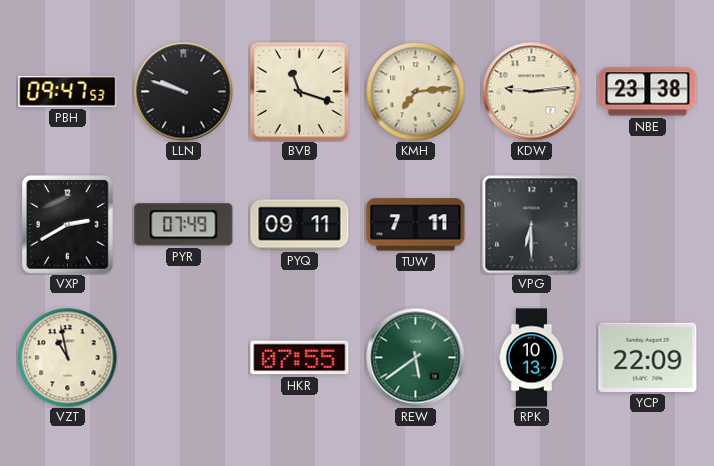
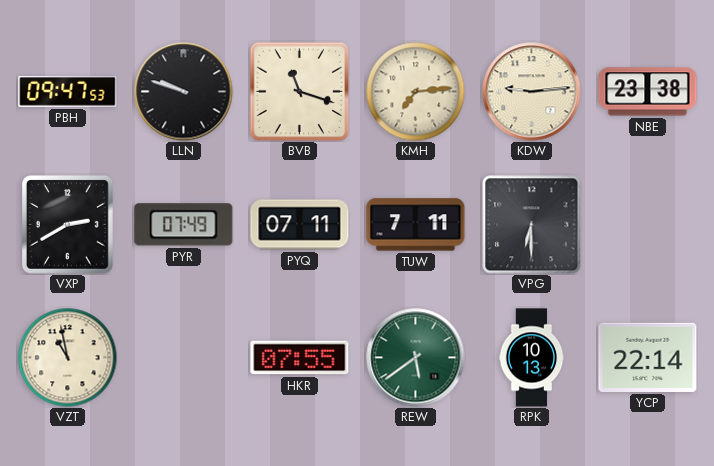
PYQ: 09:11 -> 07:11
YCP: 22:09 -> 22:14
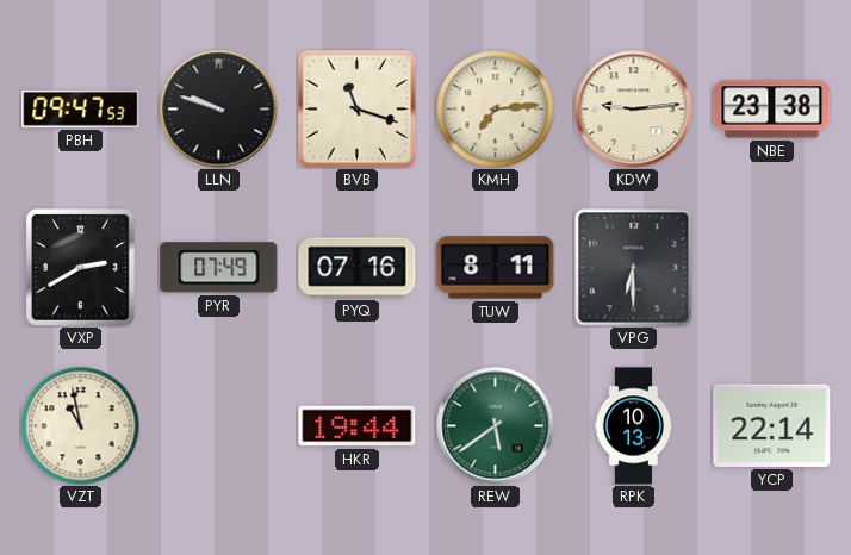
PYQ: 07:11 -> 07:16
TUW: 7:11 -> 8:11
HKR: 07:55 -> 19:44
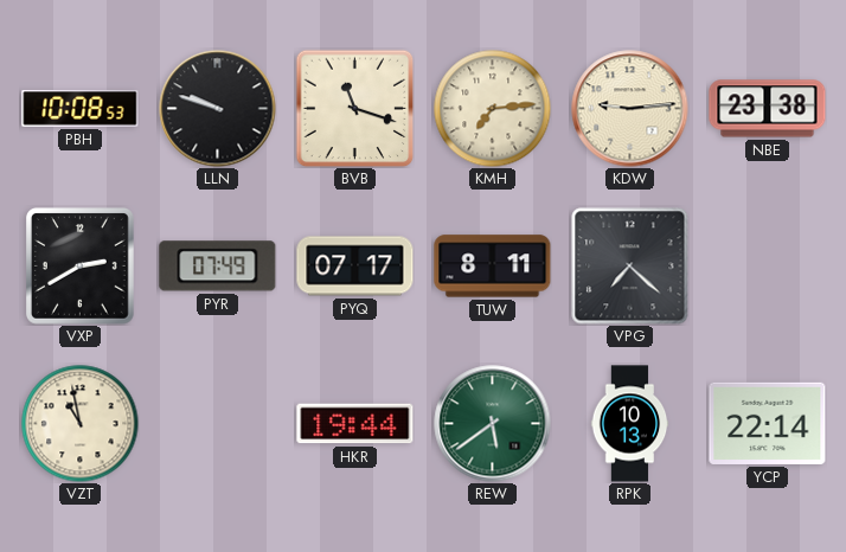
PBH: 09:47 -> 10:08
PYQ: 07:16 -> 07:17
VPG: 6:30 -> 7:22
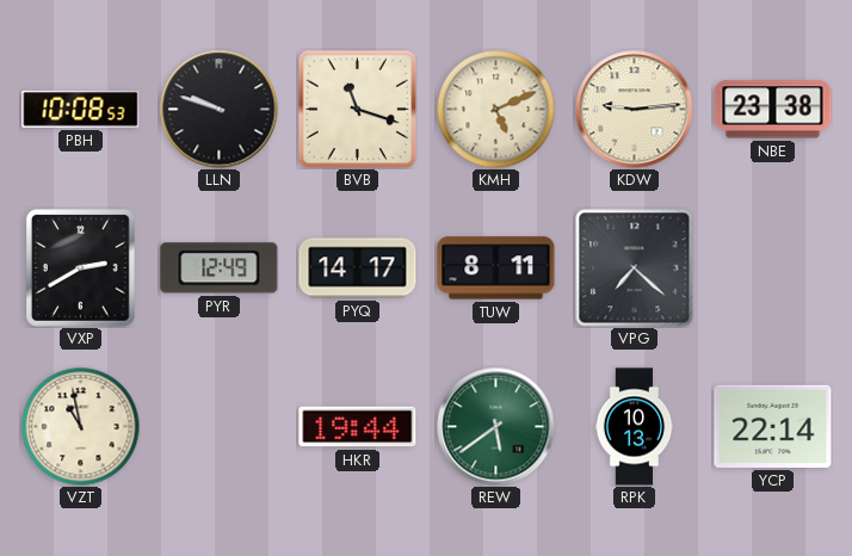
KMH: 7:14 -> 5:11
PYR: 07:49 -> 12:49
PYQ: 07:17 -> 14:17
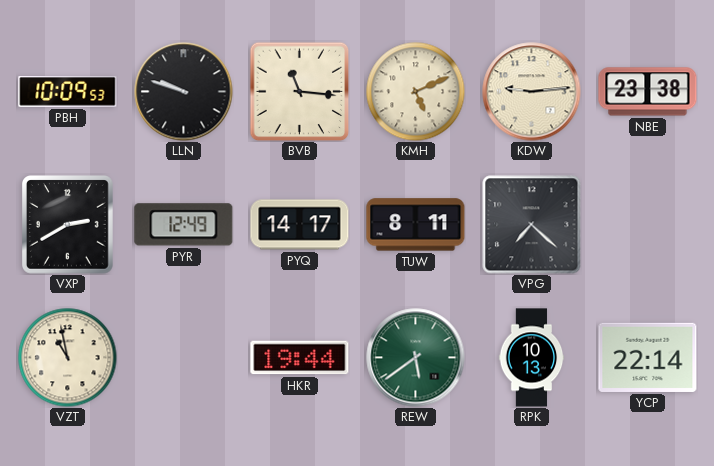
PBH: 10:08 -> 10:09
BVB: 11:18 -> 11:16
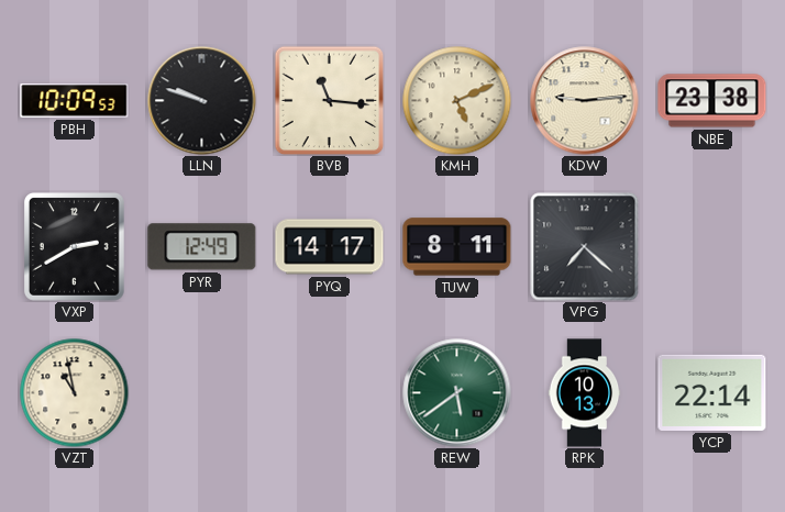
HKR: 19:44 -> none
